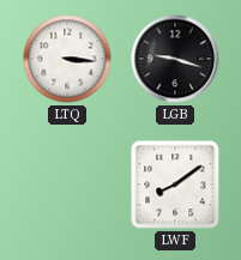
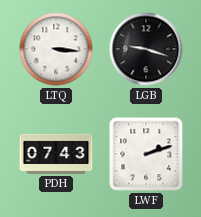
PDH: none -> 07:43
LWF: 8:09 -> 2:12
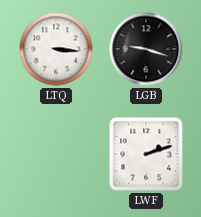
PDH: 07:43 -> none
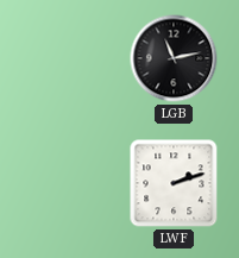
LTQ: 3:16 -> none
LGB: 9:18 -> 11:13
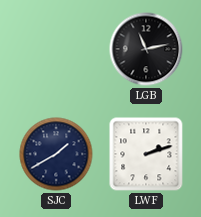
SJC: none -> 1:40
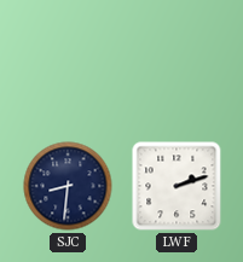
LGB: 11:13 -> none
SJC: 1:40 -> 8:31
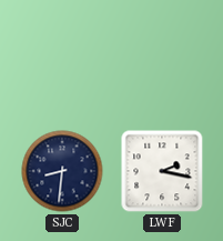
LWF: 2:12 -> 2:17
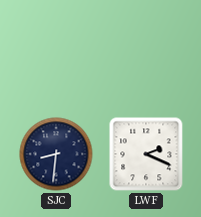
LWF: 2:17 -> 2:19
